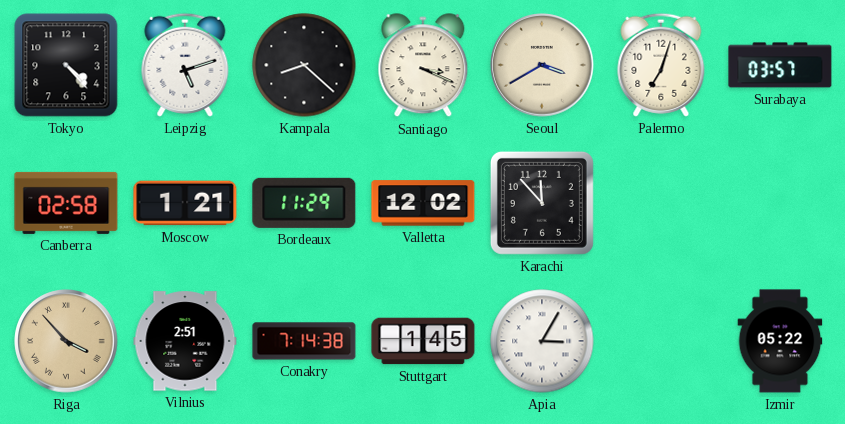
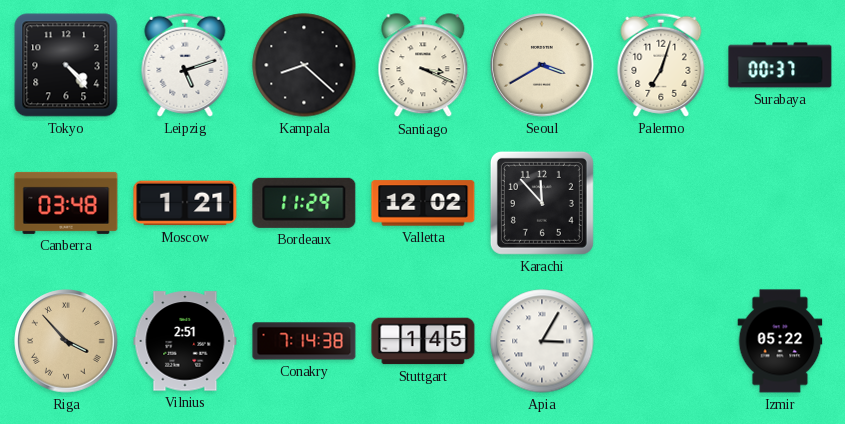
Surabaya: 03:57 -> 00:37
Canberra: 02:58 -> 03:48
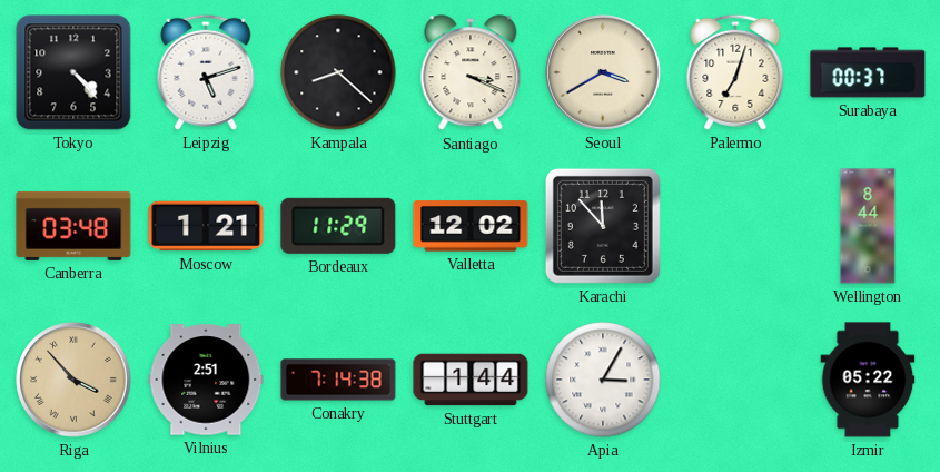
Wellington: none -> 8:44
Stuttgart: 1:45 -> 1:44
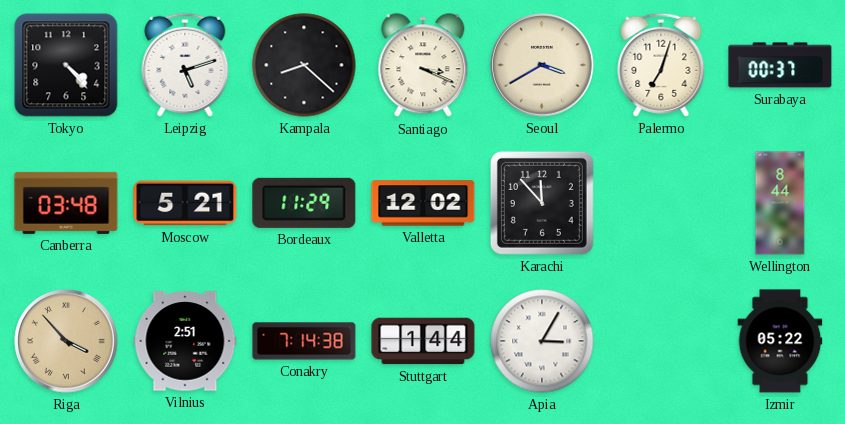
Moscow: 1:21 -> 5:21
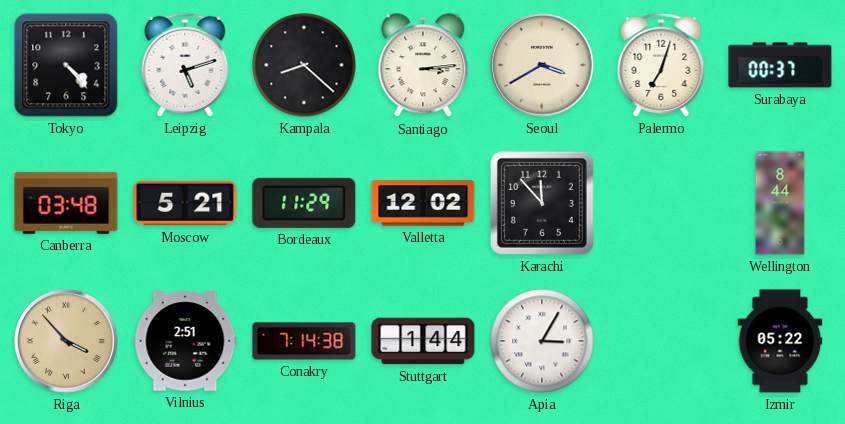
Santiago: 3:19 -> 3:14
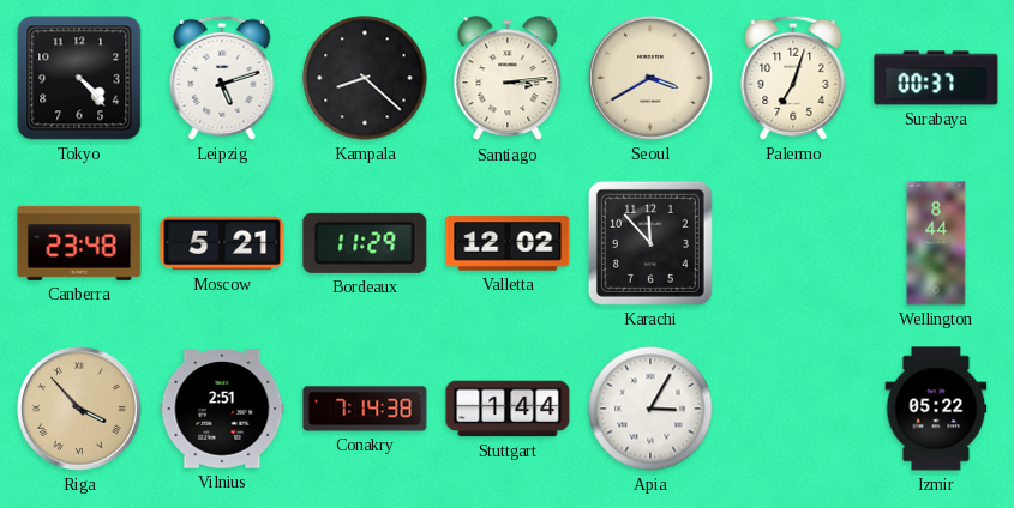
Canberra: 03:48 -> 23:48
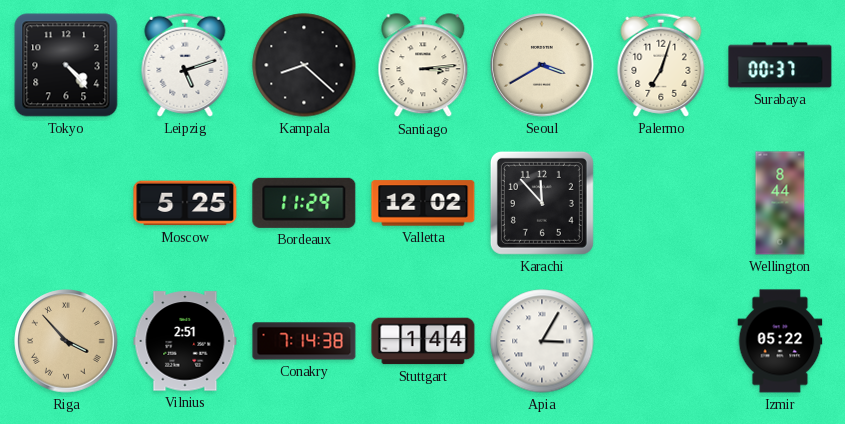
Canberra: 23:48 -> none
Moscow: 5:21 -> 5:25
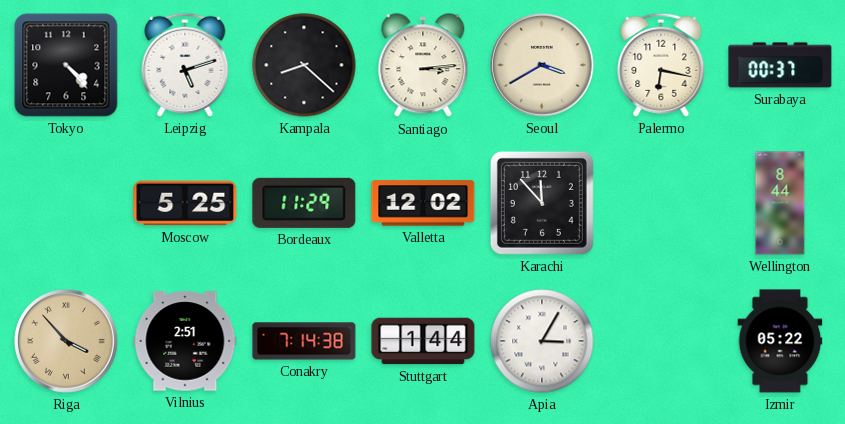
Palermo: 7:03 -> 6:17
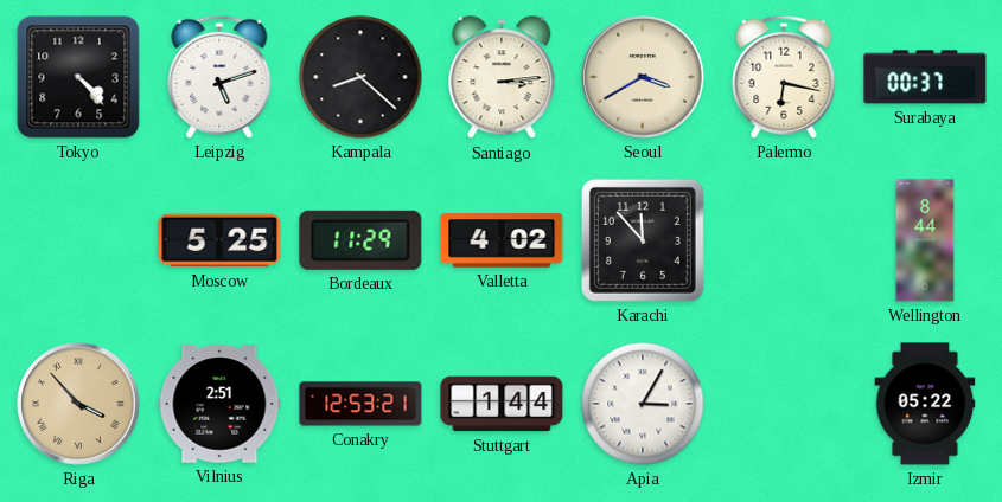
Valletta: 12:02 -> 4:02
Conakry: 7:14 -> 12:53
